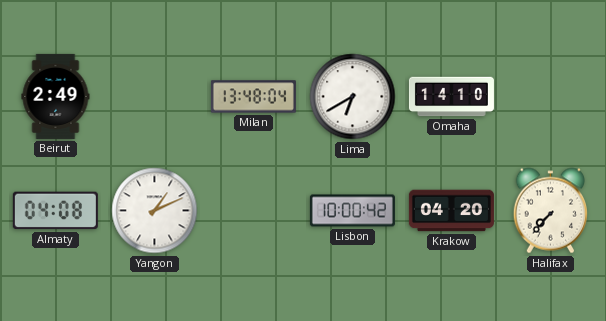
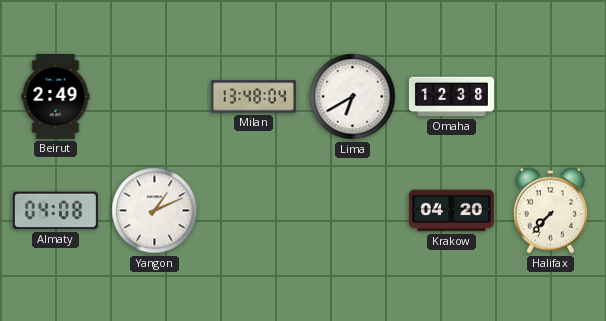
Omaha: 14:10 -> 12:38
Lisbon: 10:00 -> none
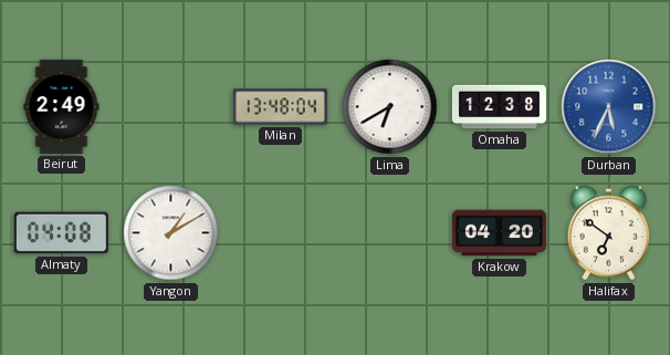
Durban: none -> 5:34
Yangon: 1:11 -> 1:10
Halifax: 7:37 -> 6:51
